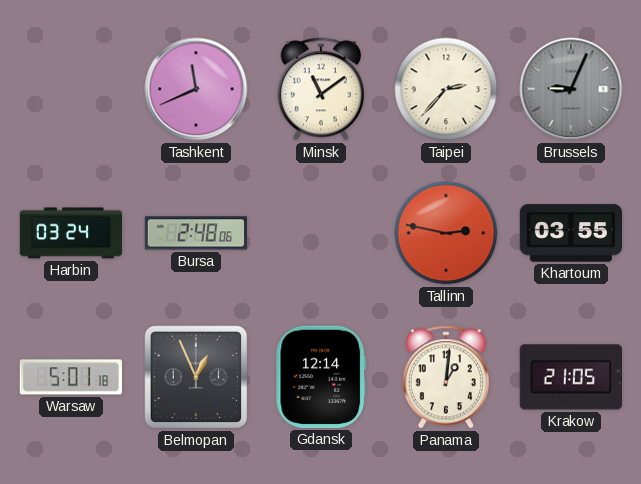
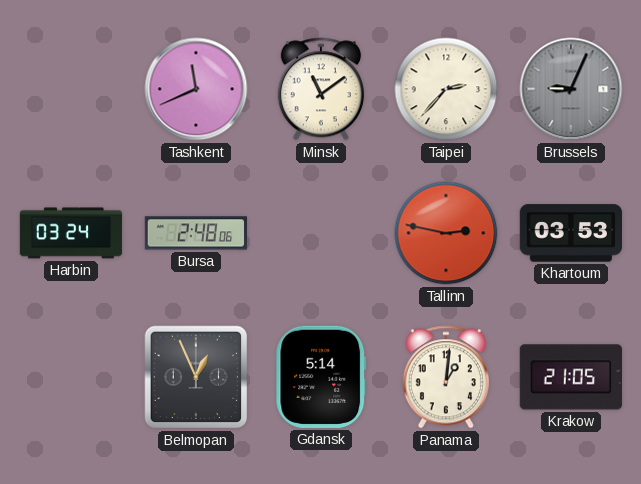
Khartoum: 03:55 -> 03:53
Warsaw: 5:01 -> none
Gdansk: 12:14 -> 5:14
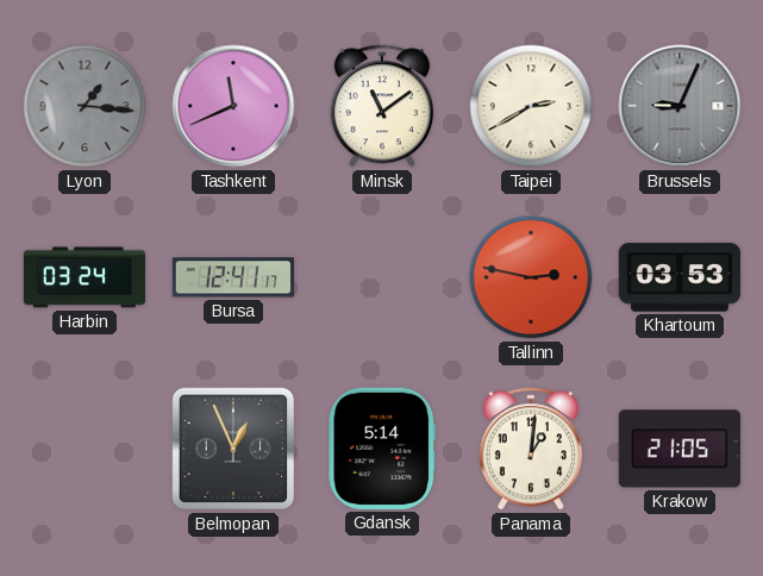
Lyon: none -> 1:16
Taipei: 2:37 -> 2:40
Bursa: 2:48 -> 12:41
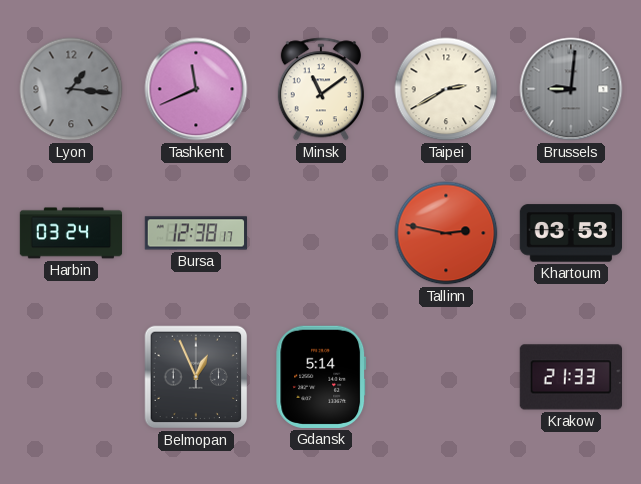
Brussels: 9:04 -> 9:01
Bursa: 12:41 -> 12:38
Panama: 1:01 -> none
Krakow: 21:05 -> 21:33
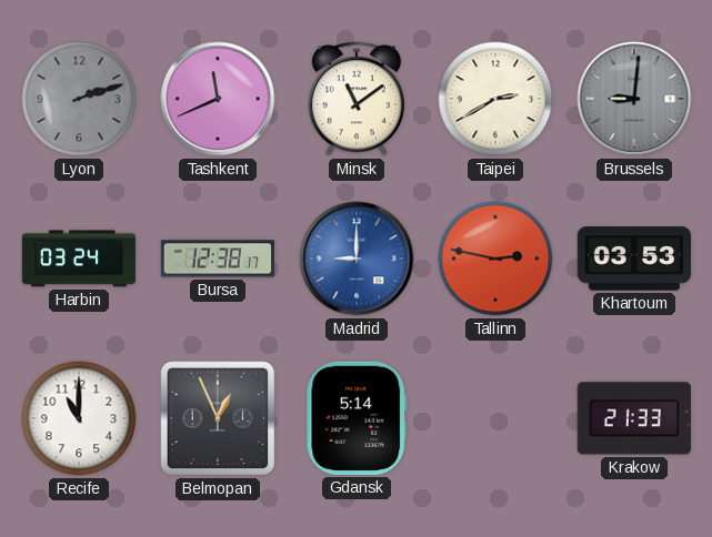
Lyon: 1:16 -> 2:12
Madrid: none -> 9:00
Recife: none -> 11:00
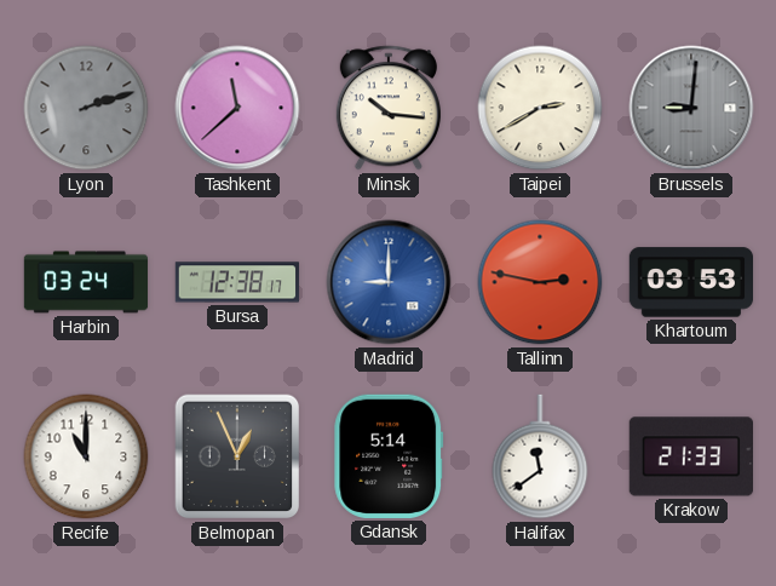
Tashkent: 11:41 -> 11:38
Minsk: 11:09 -> 10:16
Halifax: none -> 11:39
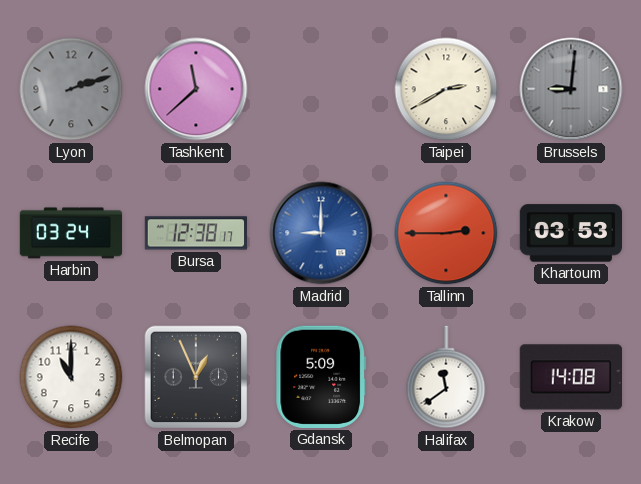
Minsk: 10:16 -> none
Tallinn: 2:47 -> 2:45
Gdansk: 5:14 -> 5:09
Krakow: 21:33 -> 14:08
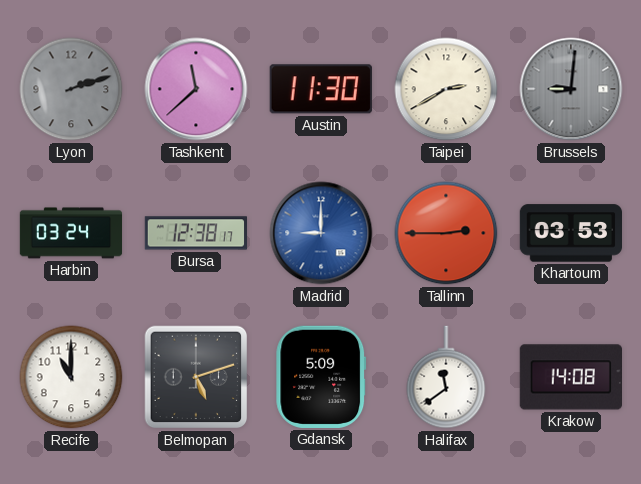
Austin: none -> 11:30
Belmopan: 12:56 -> 5:12
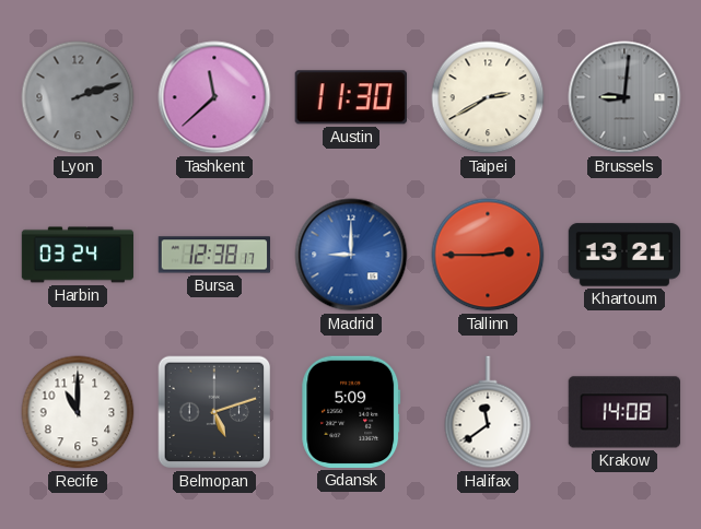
Khartoum: 03:53 -> 13:21
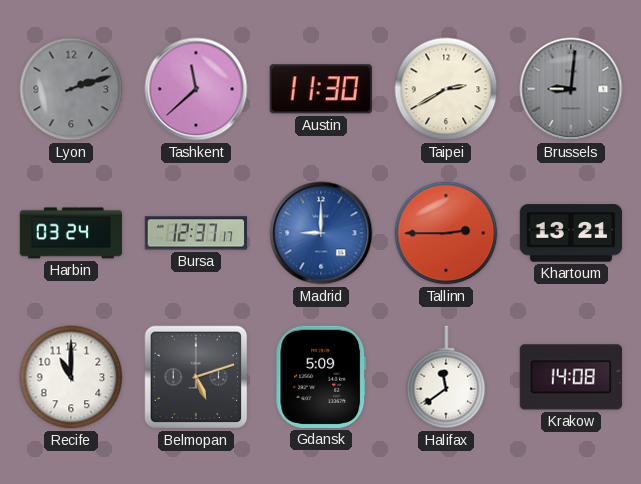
Bursa: 12:38 -> 12:37
